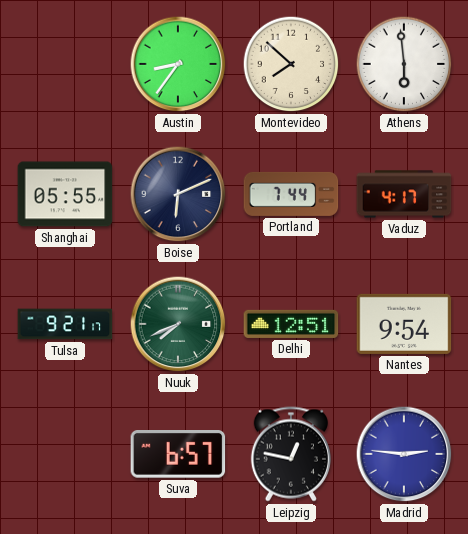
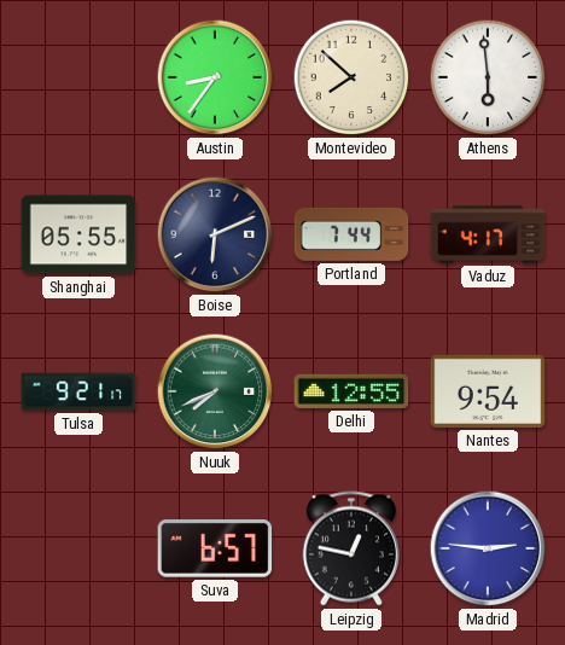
Delhi: 12:51 -> 12:55
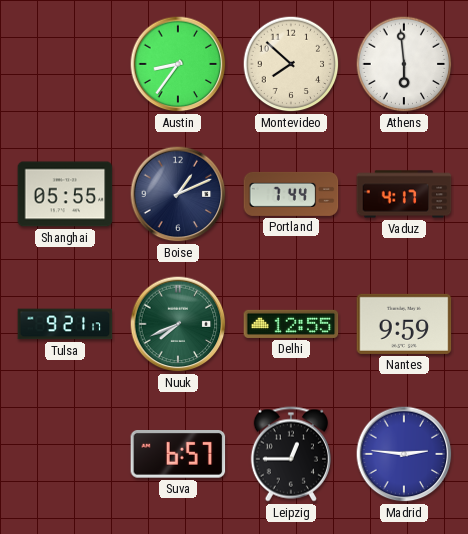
Boise: 6:11 -> 1:11
Nantes: 9:54 -> 9:59
Leipzig: 12:47 -> 12:45
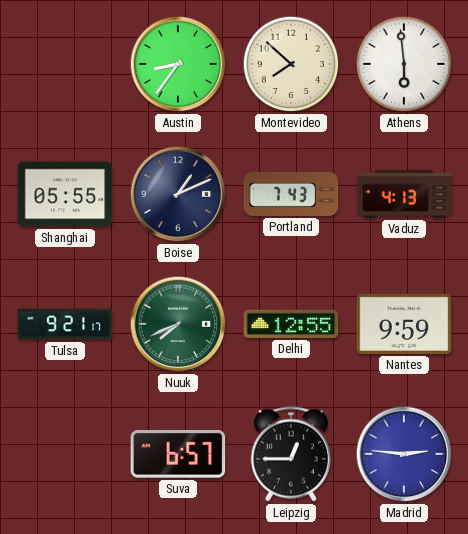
Portland: 7:44 -> 7:43
Vaduz: 4:17 -> 4:13
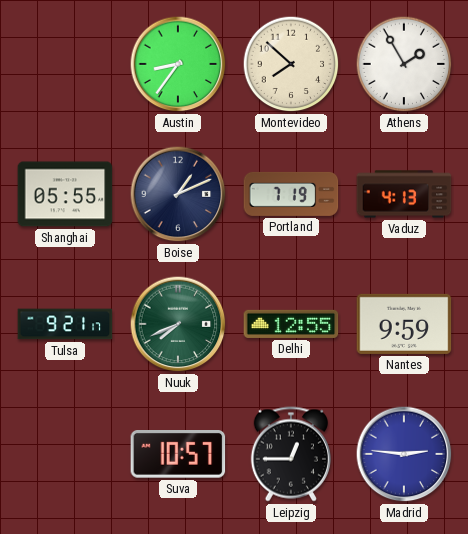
Athens: 5:59 -> 1:55
Portland: 7:43 -> 7:19
Suva: 6:57 -> 10:57
